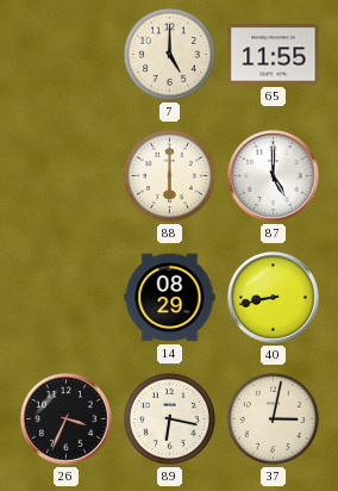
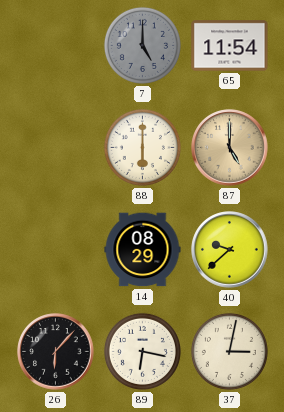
7 dial: cream -> grey
65: 11:55 -> 11:54
87 dial: white -> champagne
40: 8:43 -> 9:38
26: 3:34 -> 6:07
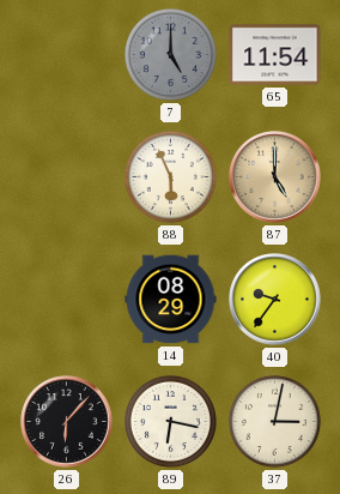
88: 6:00 -> 5:56
40: 9:38 -> 9:36
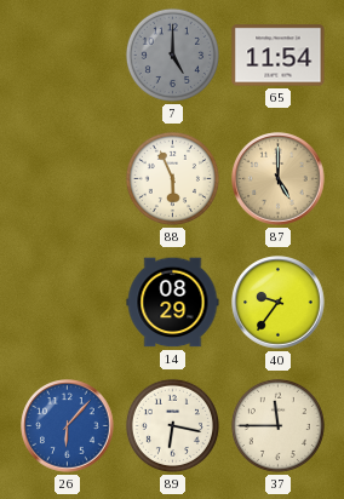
26 dial: black -> blue
37: 3:02 -> 11:45
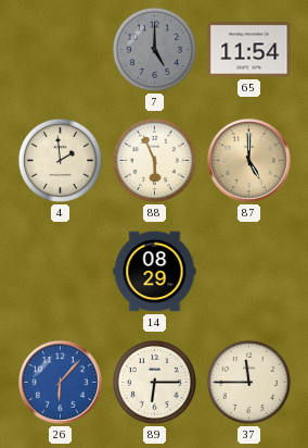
4: none -> 1:59
40: 9:36 -> none
89: 6:17 -> 6:15
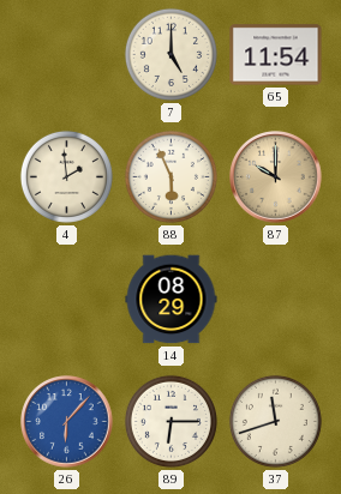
7 dial: grey -> cream
87: 5:00 -> 10:00
37: 11:45 -> 11:42
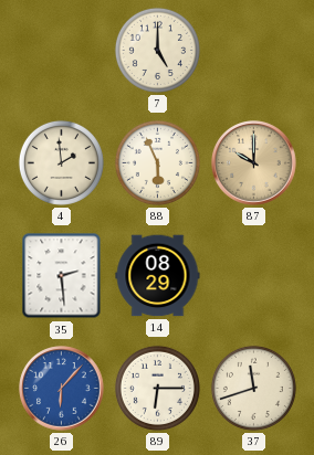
65: 11:54 -> none
35: none -> 2:29
